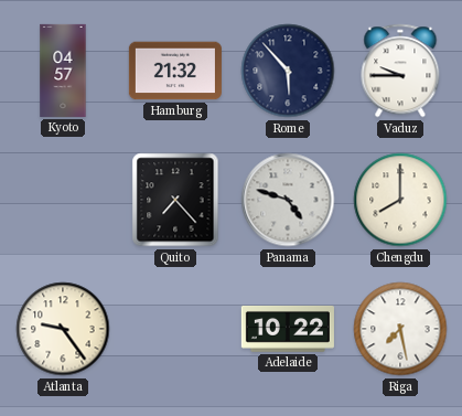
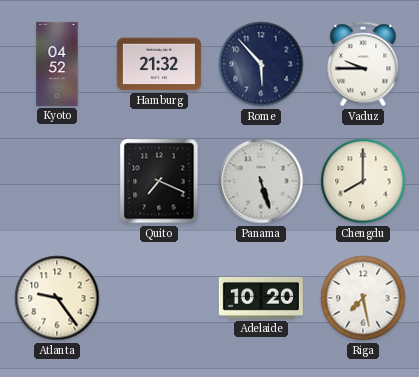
Kyoto: 04:57 -> 04:52
Quito: 7:23 -> 7:19
Panama: 4:48 -> 5:27
Adelaide: 10:22 -> 10:20
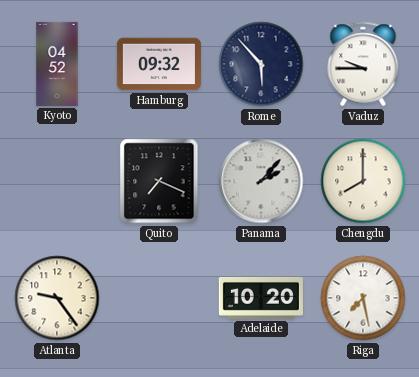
Hamburg: 21:32 -> 09:32
Panama: 5:27 -> 2:07
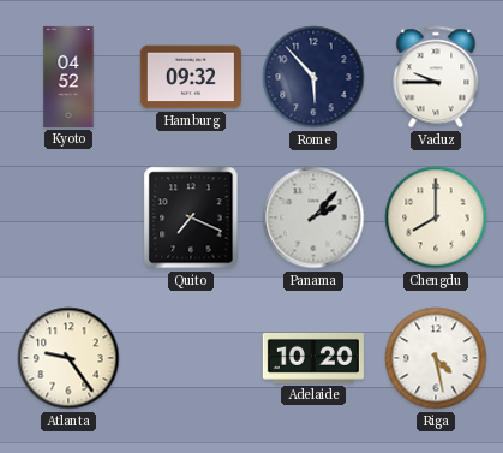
Riga: 7:28 -> 4:28
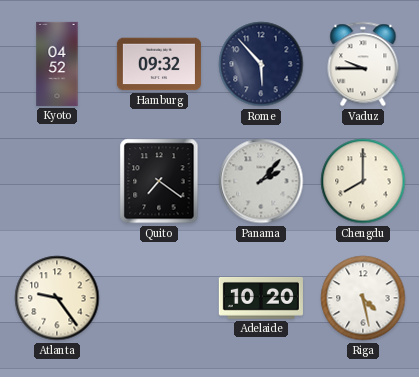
Quito: 7:19 -> 7:21
